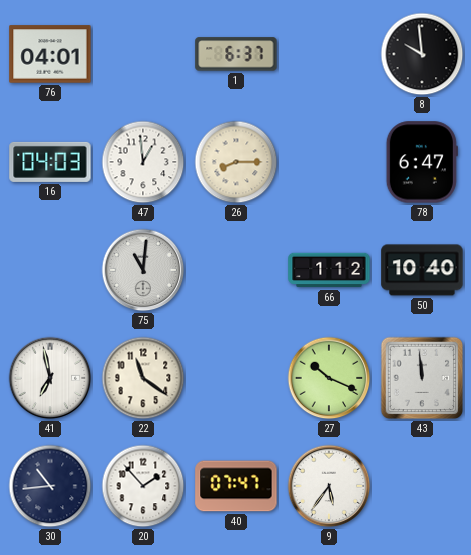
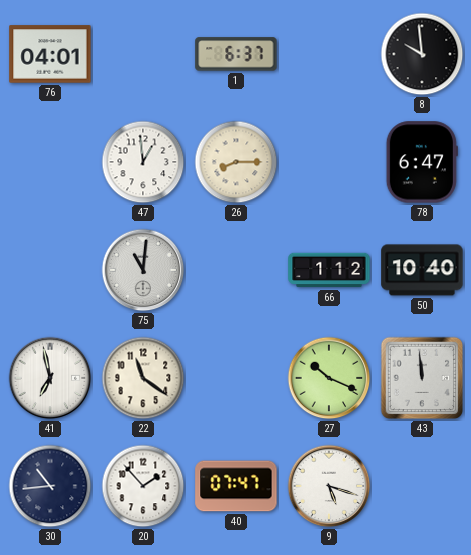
16: 04:03 -> none
9: 5:36 -> 5:18
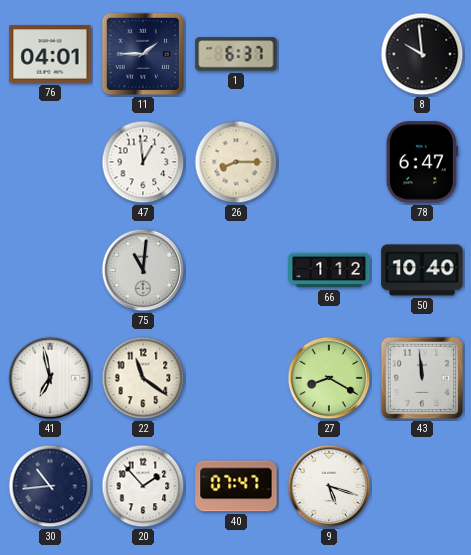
11: none -> 1:45
27: 10:19 -> 8:20
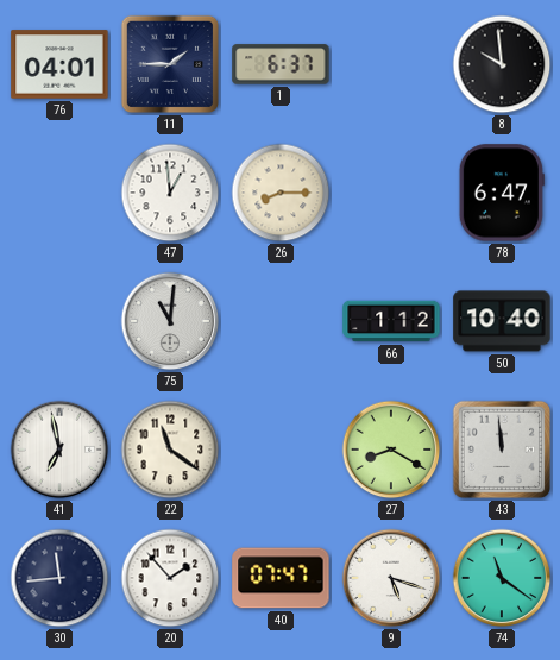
30: 10:44 -> 11:44
74: none -> 11:21
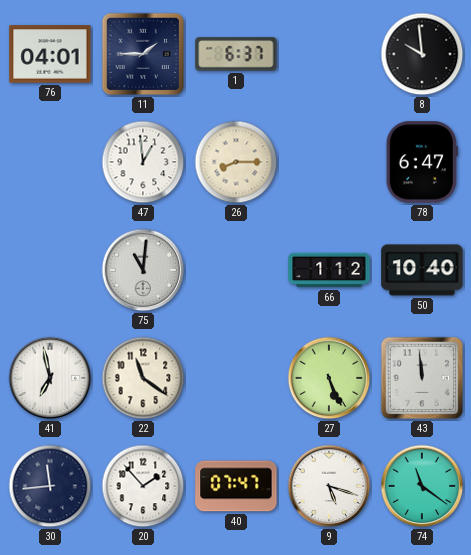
27: 8:20 -> 5:26
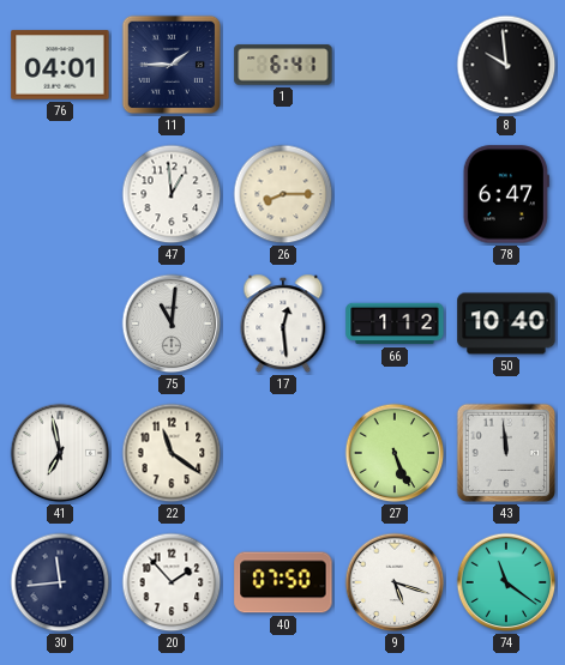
1: 6:37 -> 6:41
17: none -> 12:29
40: 07:47 -> 07:50
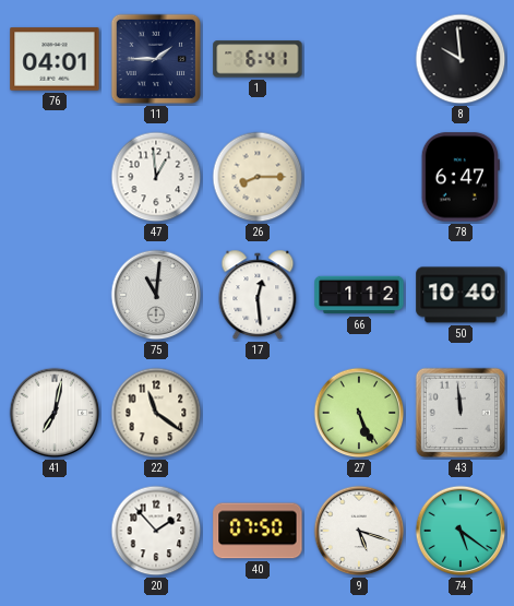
41: 6:58 -> 7:02
30: 11:44 -> none
74: 11:21 -> 5:21
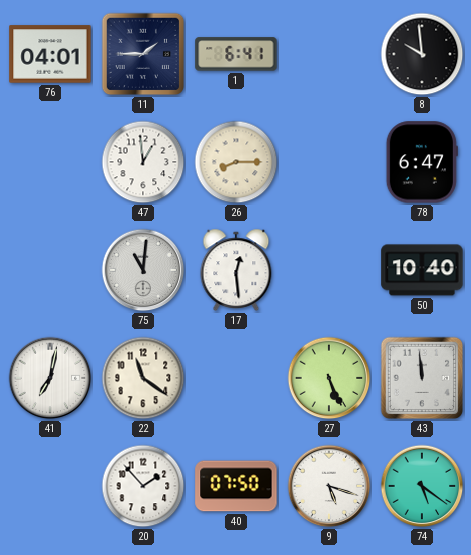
66: 1:12 -> none
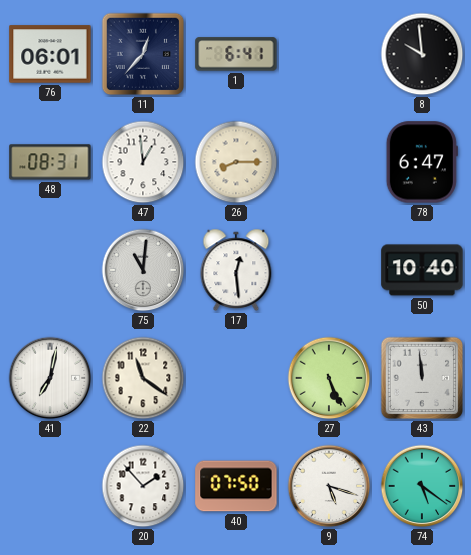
76: 04:01 -> 06:01
11: 1:45 -> 12:37
48: none -> 08:31
